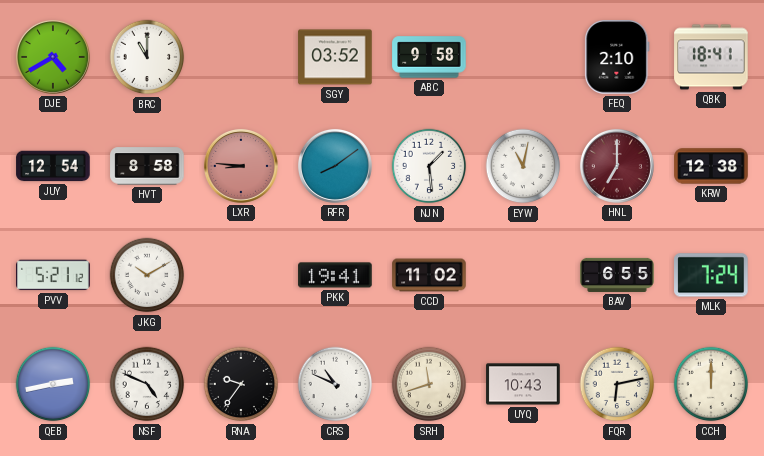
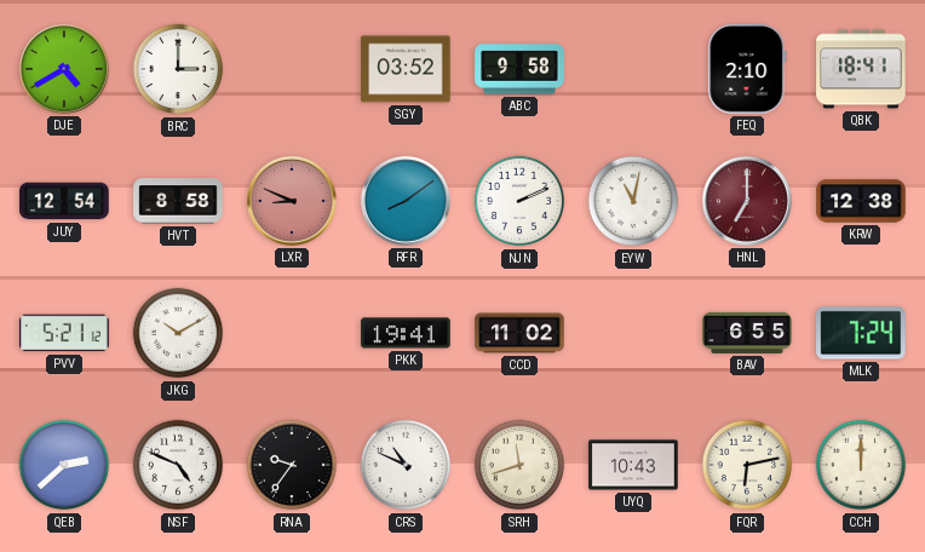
BRC: 11:00 -> 3:00
LXR: 8:46 -> 8:49
NJN: 1:29 -> 2:11
QEB: 2:43 -> 2:38
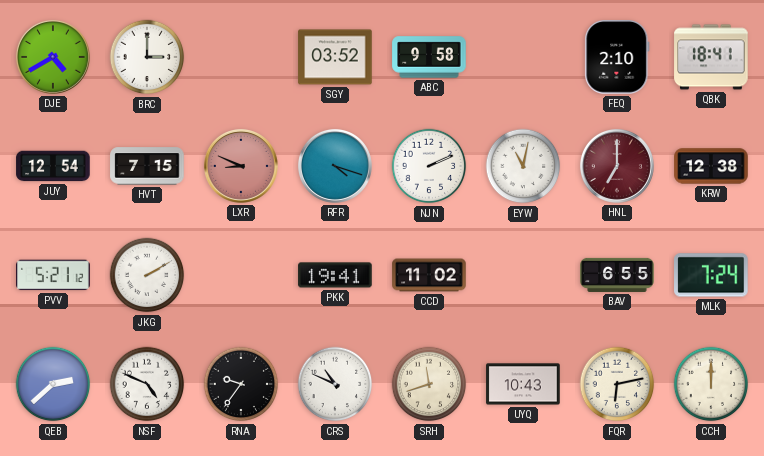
HVT: 8:58 -> 7:15
RFR: 8:09 -> 4:18
JKG: 10:10 -> 2:10
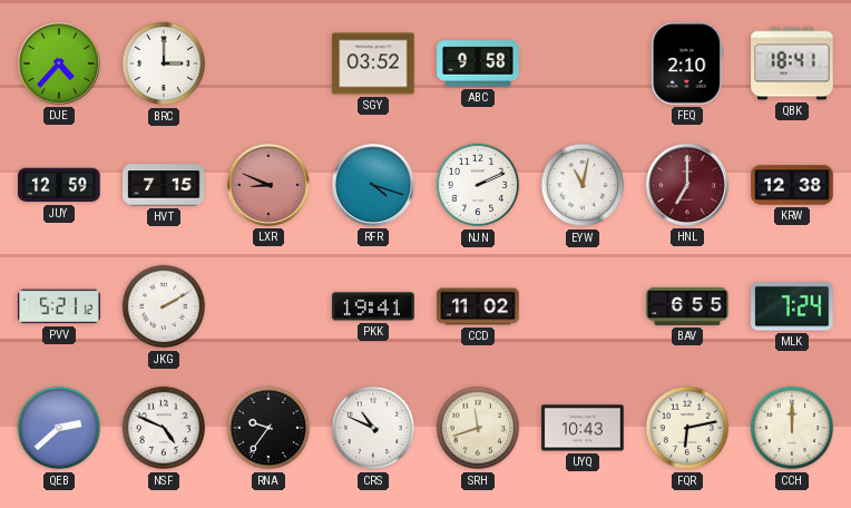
DJE: 4:40 -> 4:37
JUY: 12:54 -> 12:59
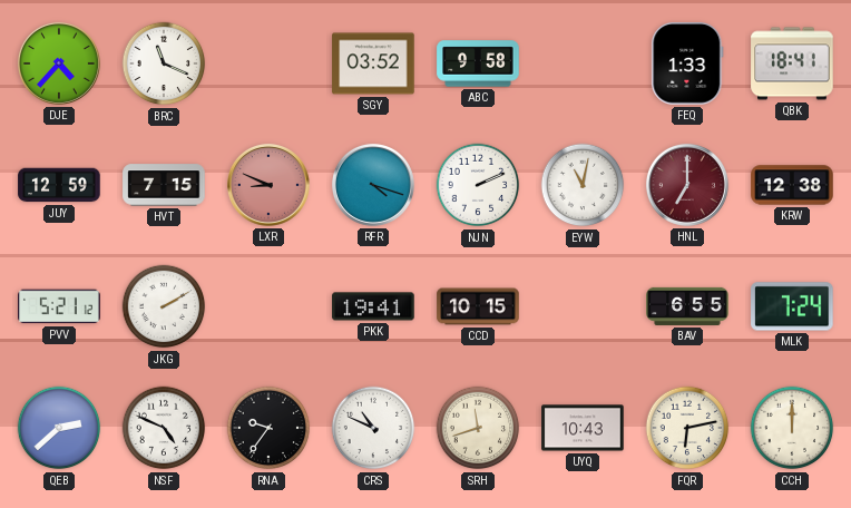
BRC: 3:00 -> 11:19
FEQ: 2:10 -> 1:33
CCD: 11:02 -> 10:15
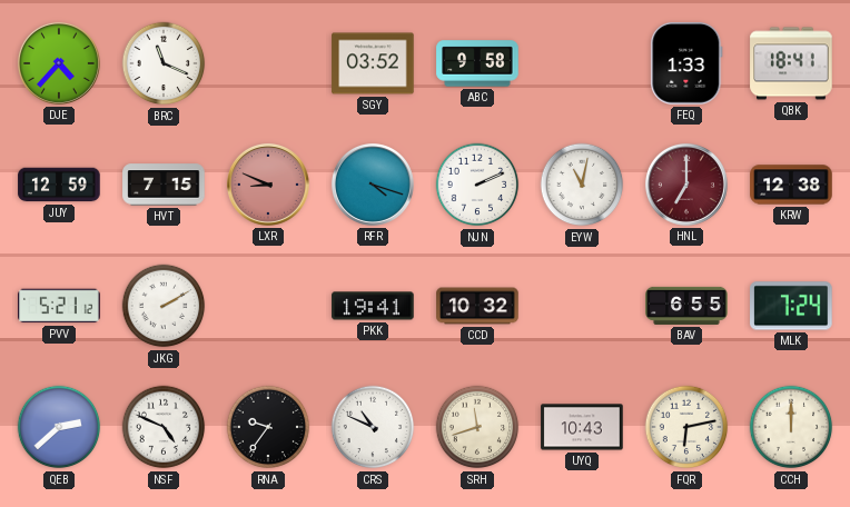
CCD: 10:15 -> 10:32
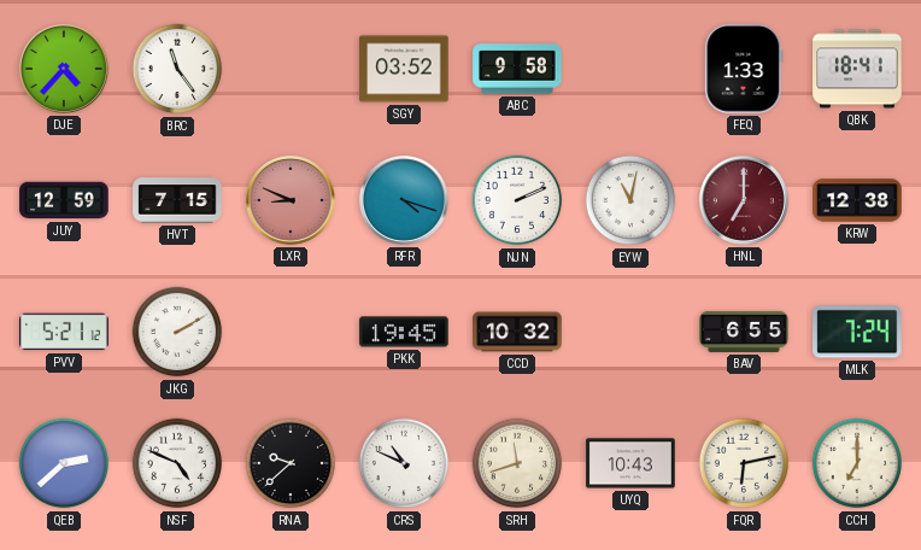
BRC: 11:19 -> 11:24
PKK: 19:41 -> 19:45
RNA: 9:36 -> 9:38
CCH: 12:00 -> 7:00
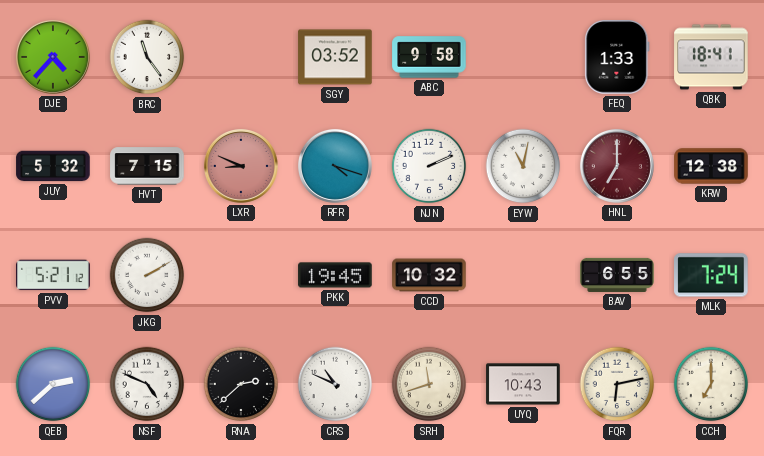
JUY: 12:59 -> 5:32
RNA: 9:38 -> 2:38
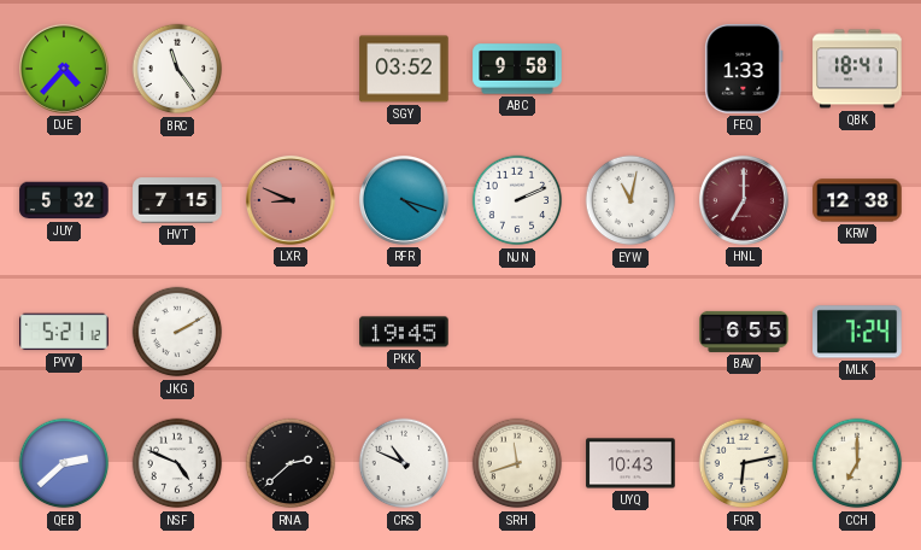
CCD: 10:32 -> none
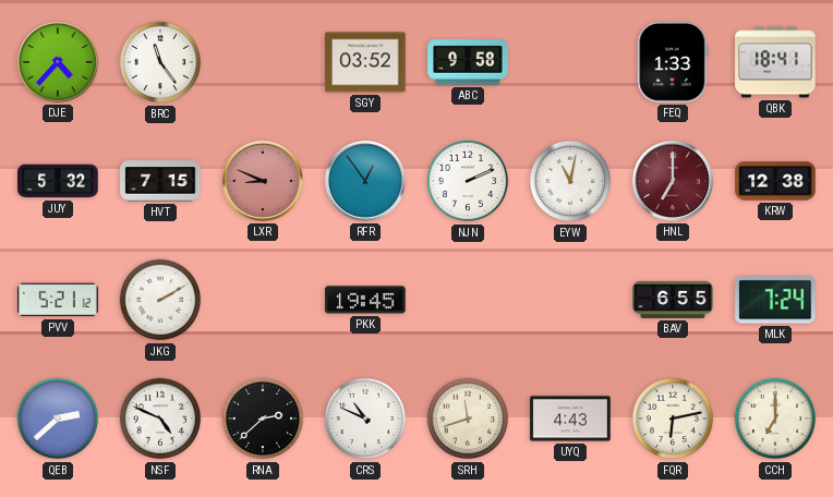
RFR: 4:18 -> 12:54
UYQ: 10:43 -> 4:43
